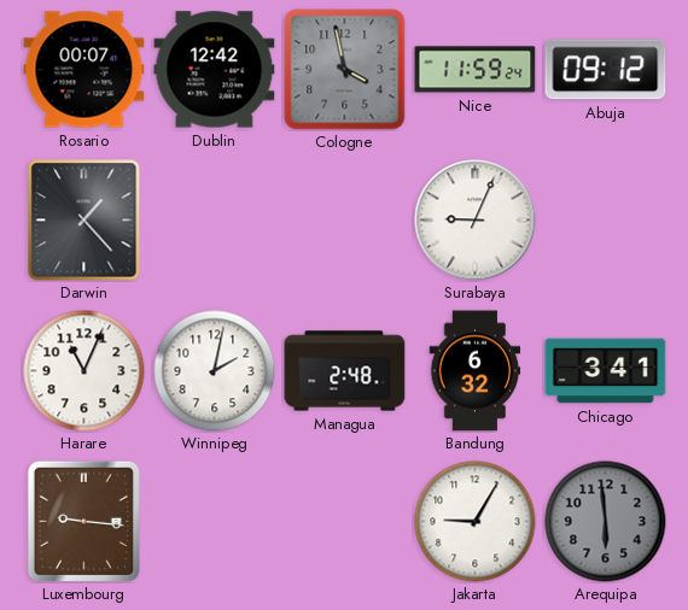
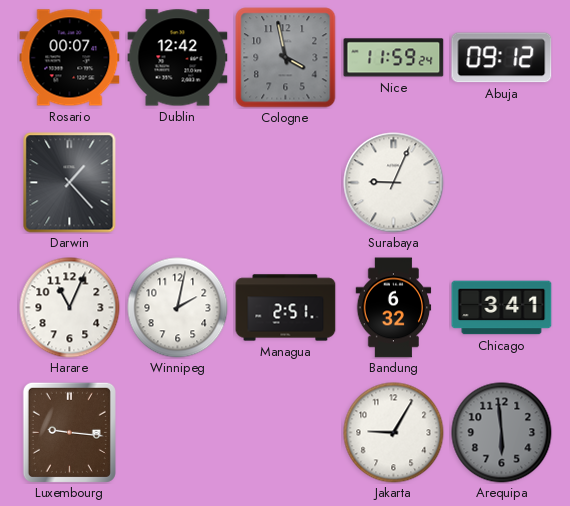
Managua: 2:48 -> 2:51
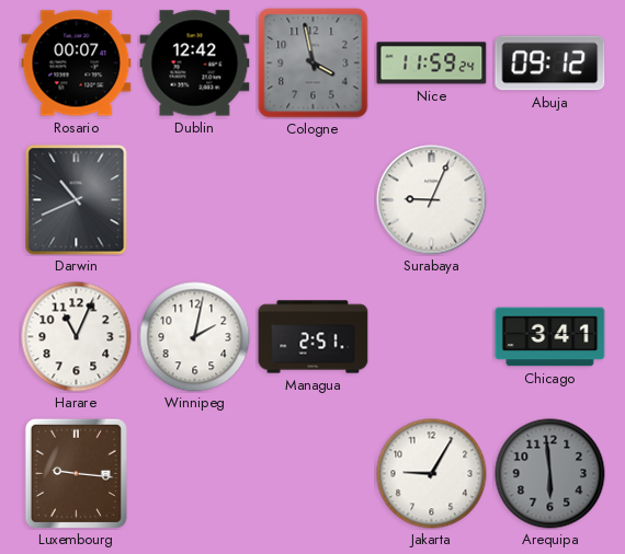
Darwin: 1:23 -> 10:41
Bandung: 6:32 -> none
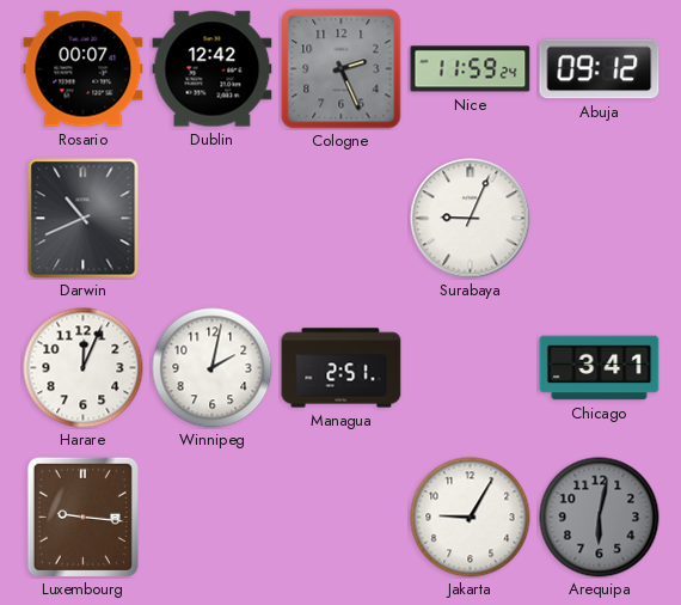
Cologne: 3:58 -> 2:26
Harare: 11:04 -> 12:04
Arequipa: 5:59 -> 6:02
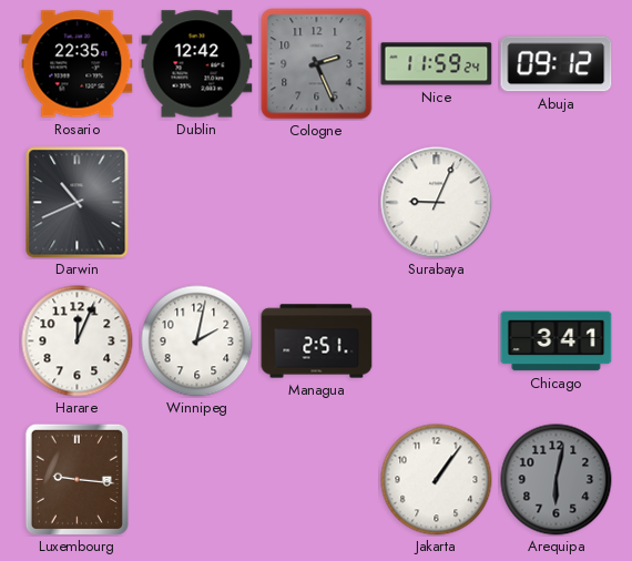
Rosario: 00:07 -> 22:35
Jakarta: 9:05 -> 1:06
